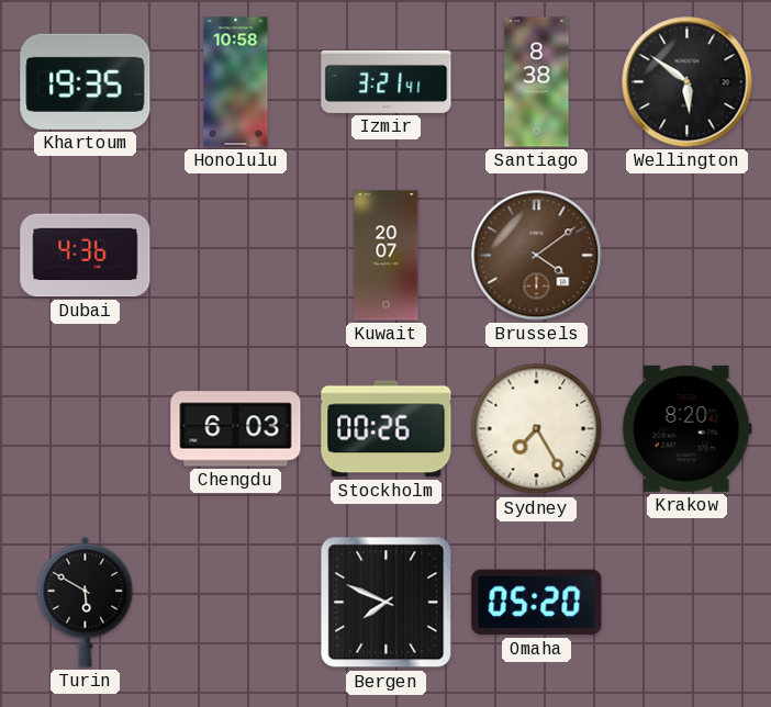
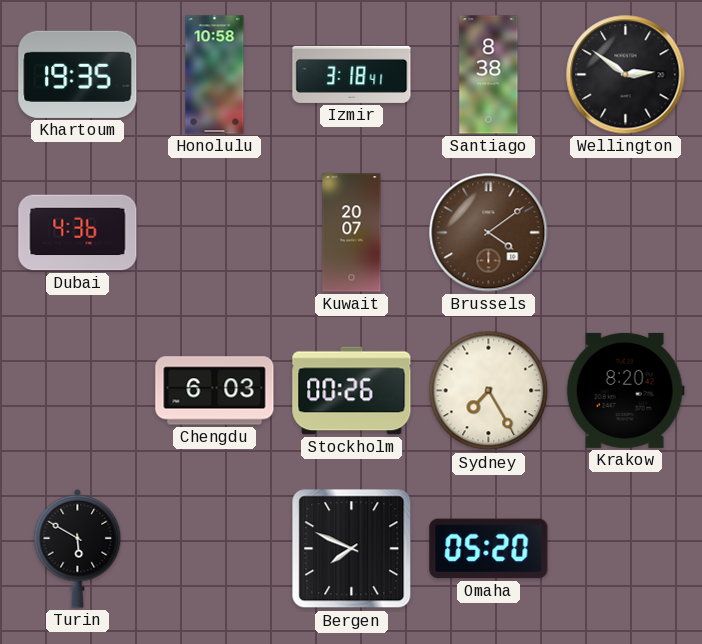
Izmir: 3:21 -> 3:18
Wellington: 5:51 -> 2:51
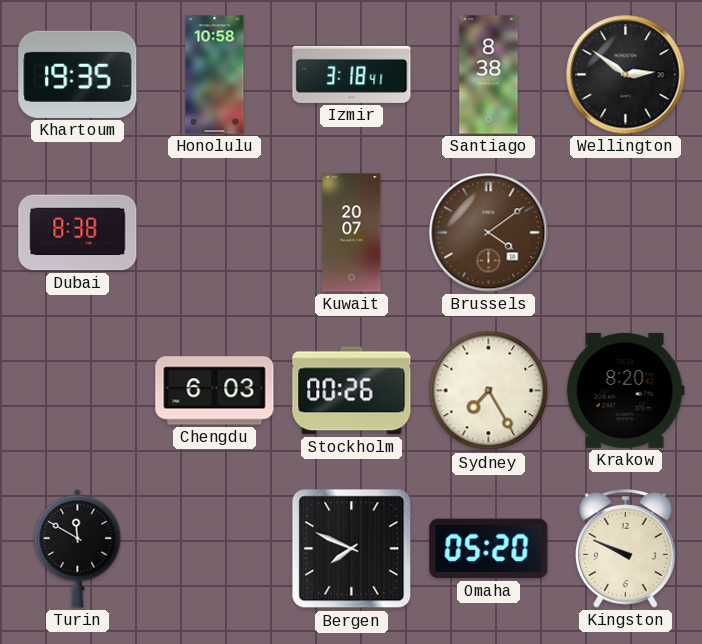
Dubai: 4:36 -> 8:38
Turin: 5:50 -> 11:50
Kingston: none -> 9:49
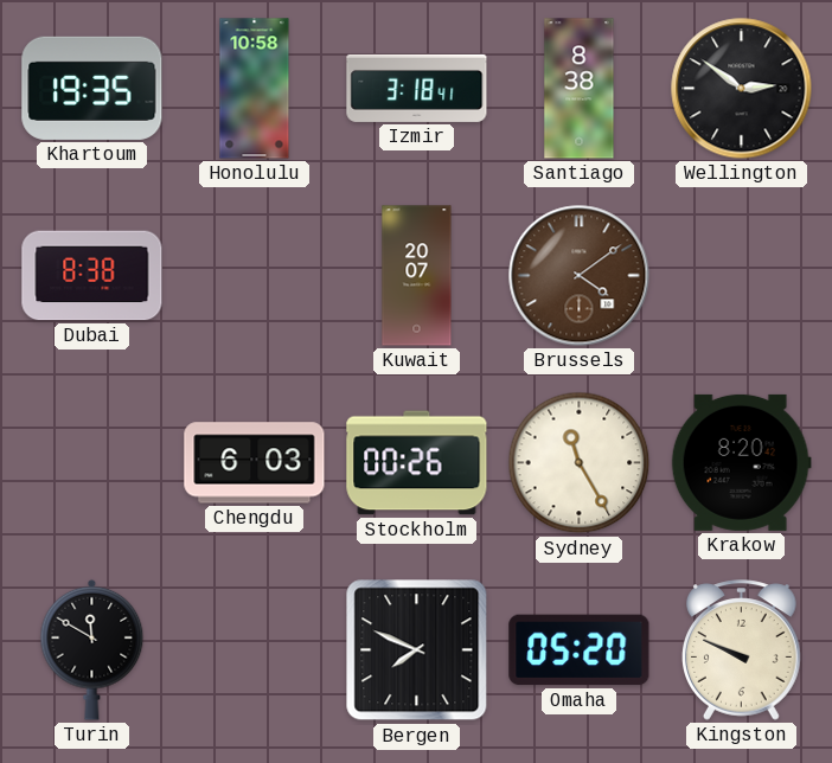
Sydney: 7:25 -> 11:25
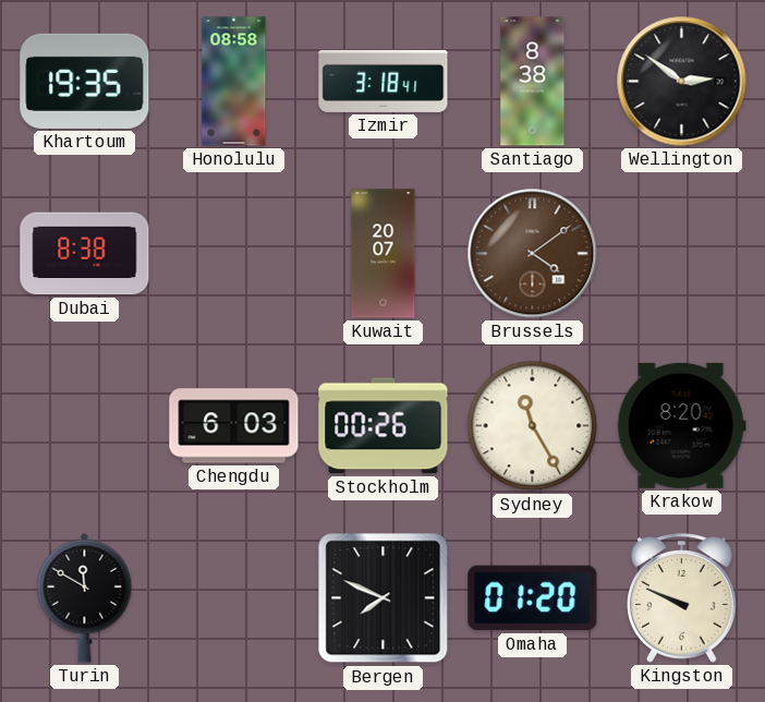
Honolulu: 10:58 -> 08:58
Omaha: 05:20 -> 01:20
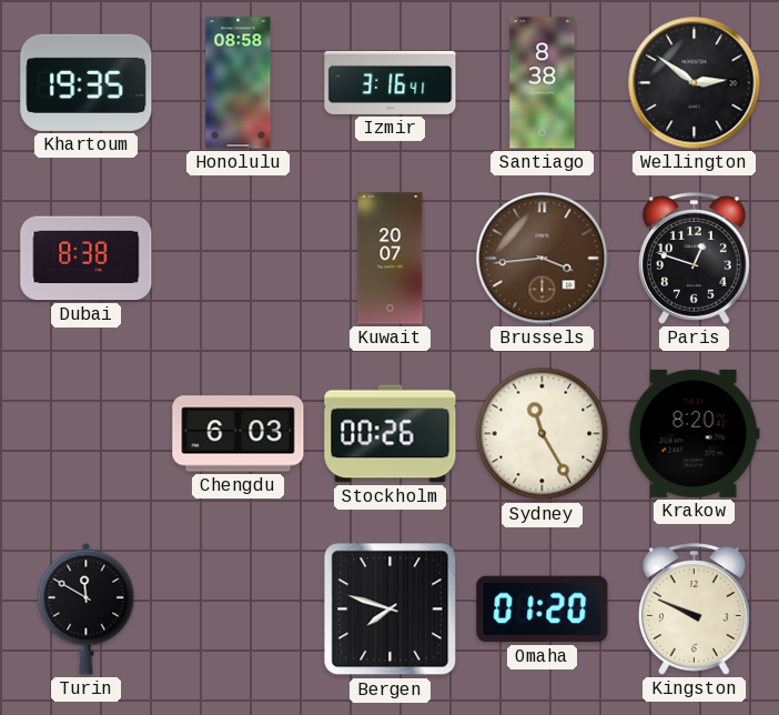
Izmir: 3:18 -> 3:16
Brussels: 4:09 -> 3:44
Paris: none -> 12:48
Bergen: 7:49 -> 7:48
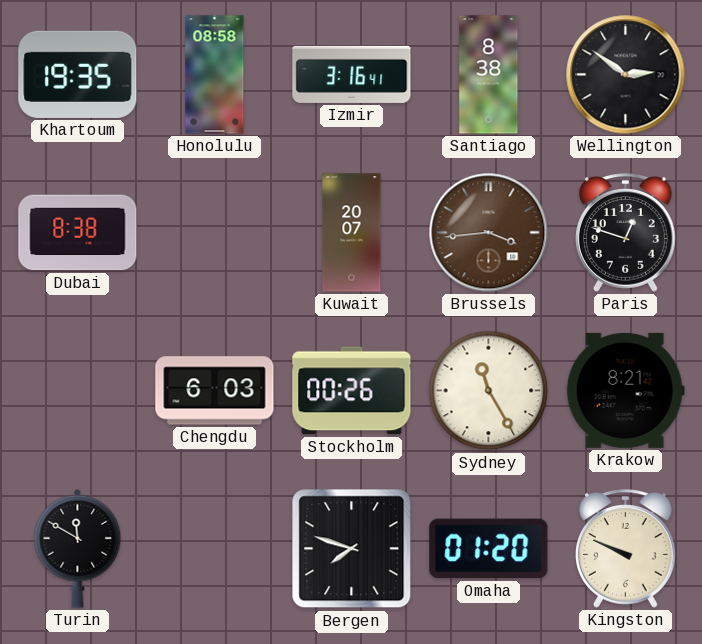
Krakow: 8:20 -> 8:21
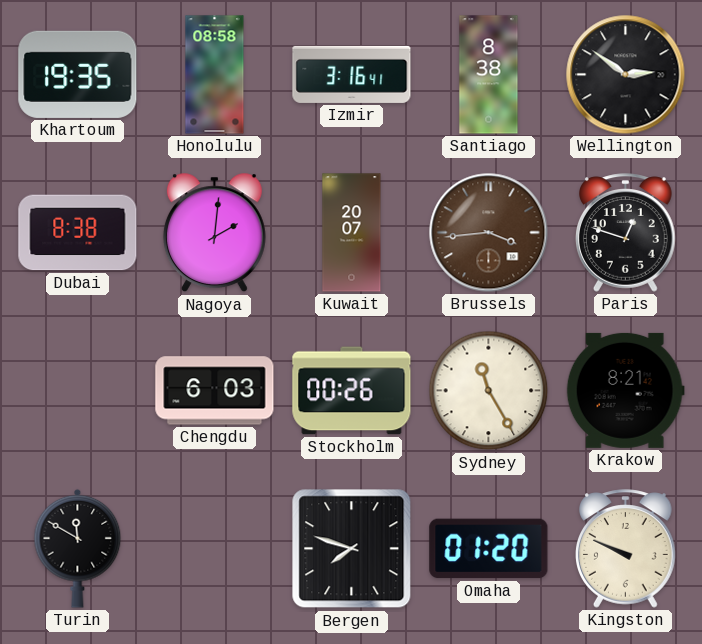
Nagoya: none -> 2:01
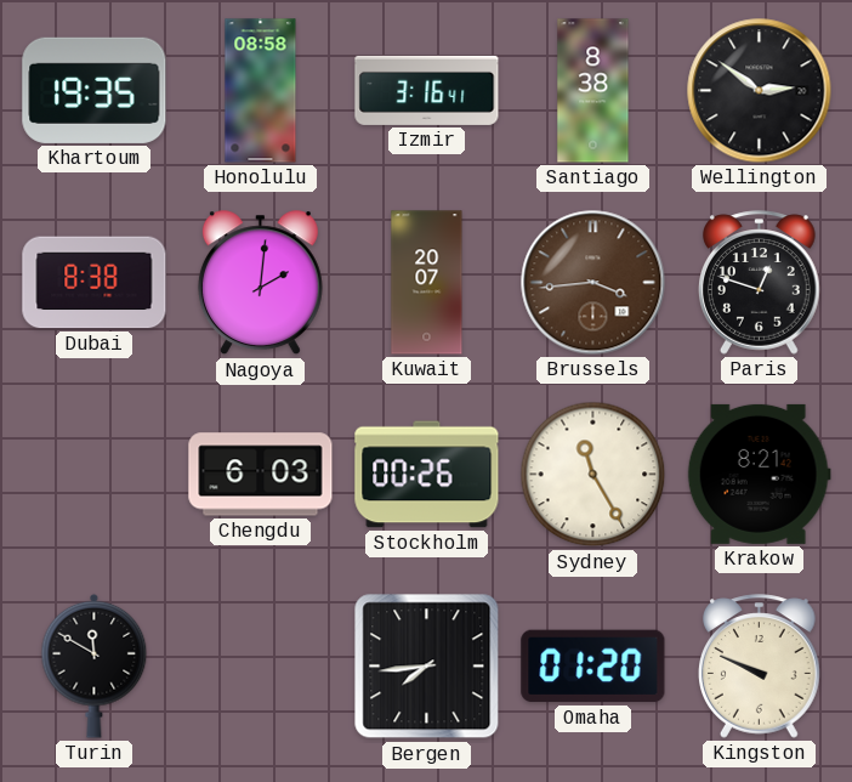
Bergen: 7:48 -> 7:44
